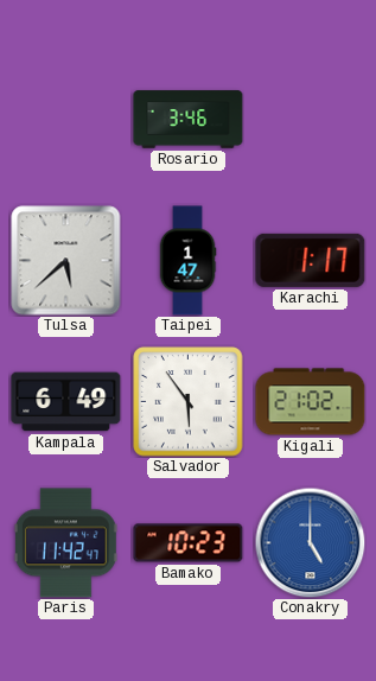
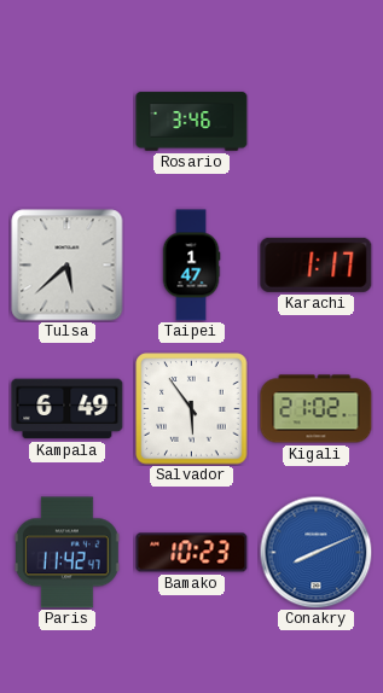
Conakry: 5:00 -> 8:11
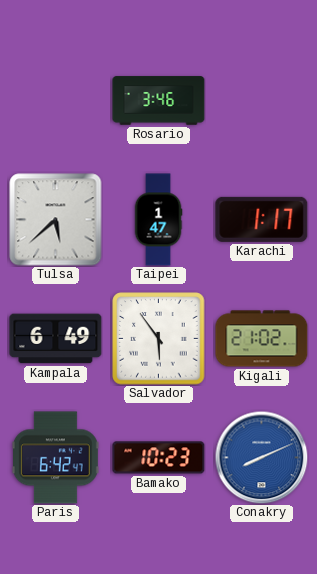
Paris: 11:42 -> 6:42
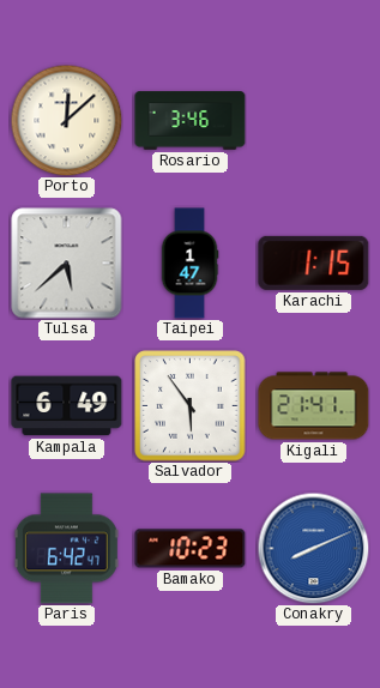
Porto: none -> 12:08
Karachi: 1:17 -> 1:15
Kigali: 21:02 -> 21:41
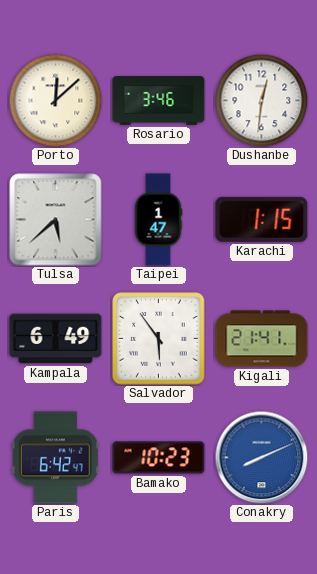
Dushanbe: none -> 12:31
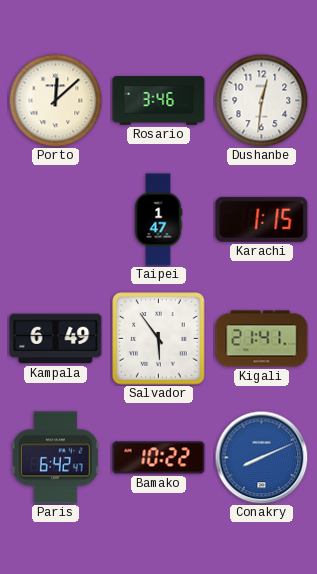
Tulsa: 5:38 -> none
Bamako: 10:23 -> 10:22
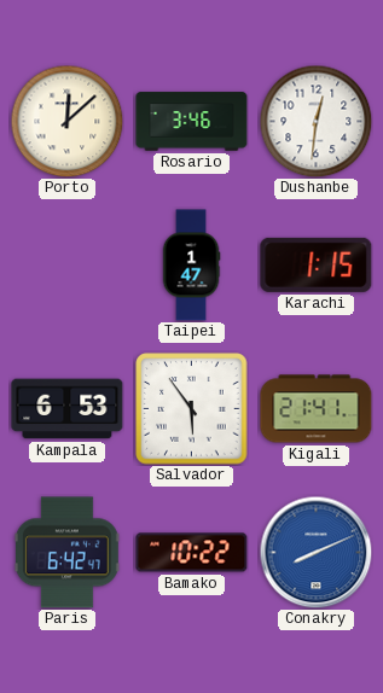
Kampala: 6:49 -> 6:53
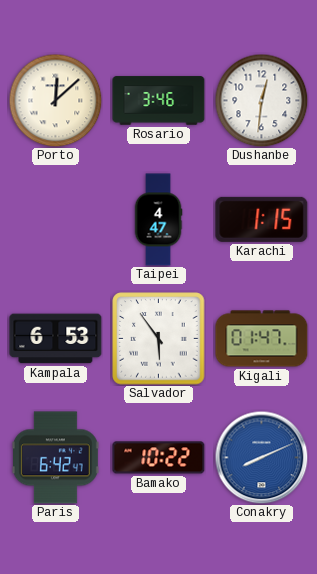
Taipei: 1:47 -> 4:47
Kigali: 21:41 -> 01:47
